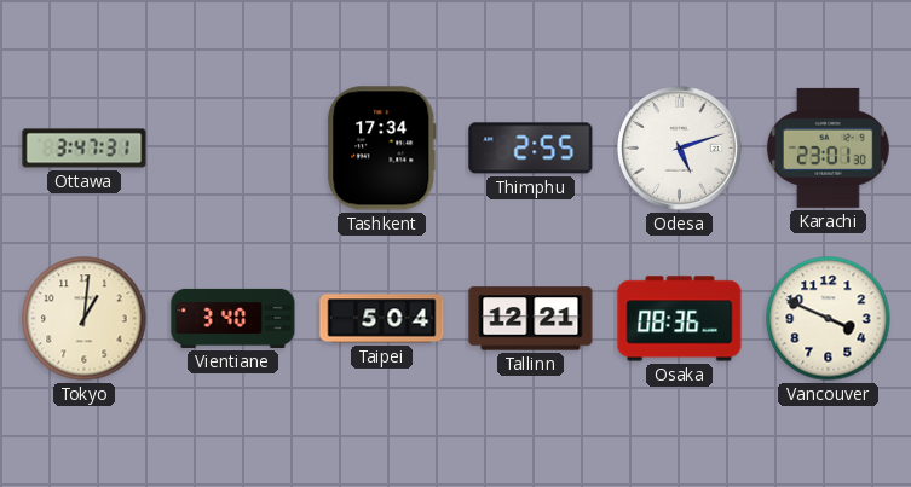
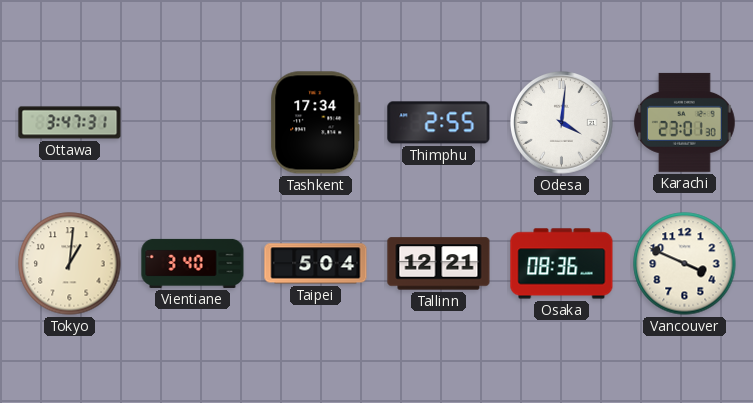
Odesa: 5:12 -> 4:01
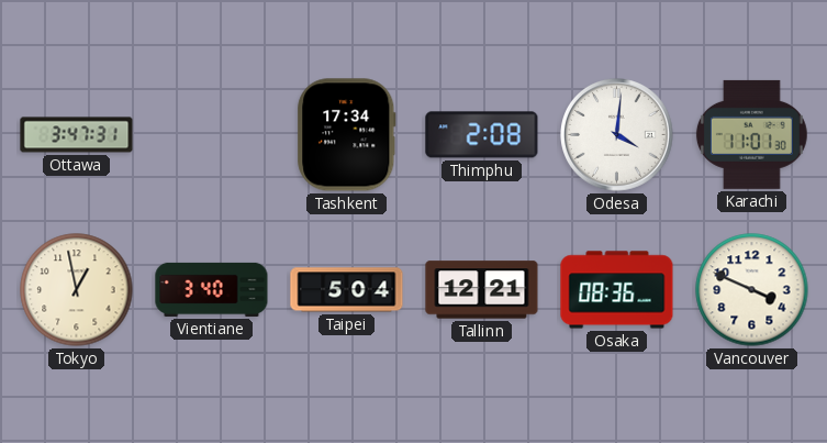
Thimphu: 2:55 -> 2:08
Karachi: 23:01 -> 11:01
Tokyo: 1:01 -> 12:58
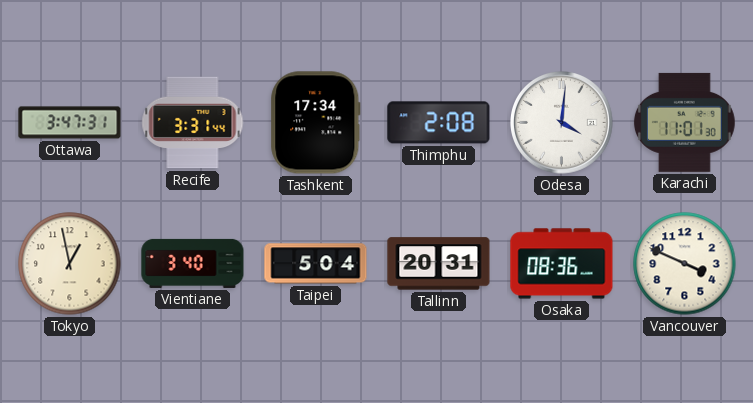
Recife: none -> 3:31
Tallinn: 12:21 -> 20:31
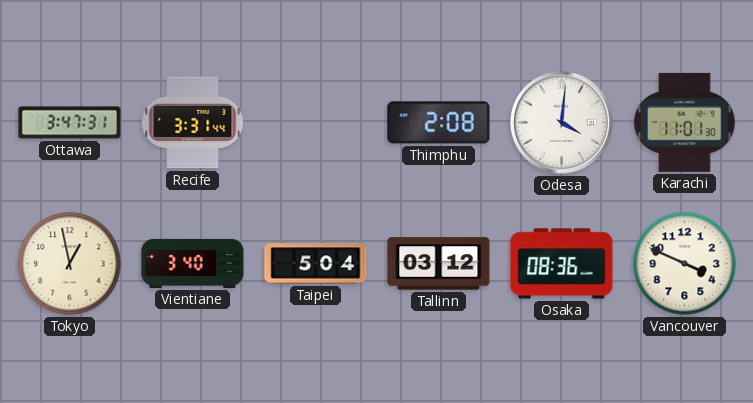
Tashkent: 17:34 -> none
Tallinn: 20:31 -> 03:12
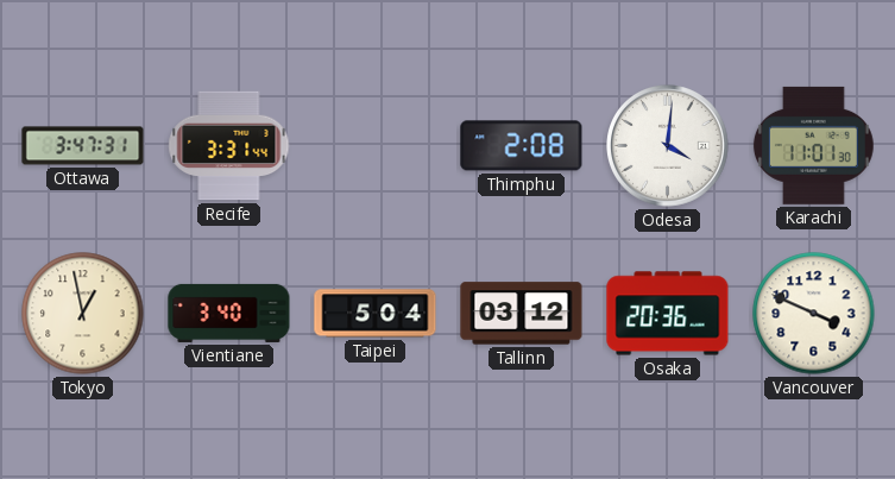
Osaka: 08:36 -> 20:36
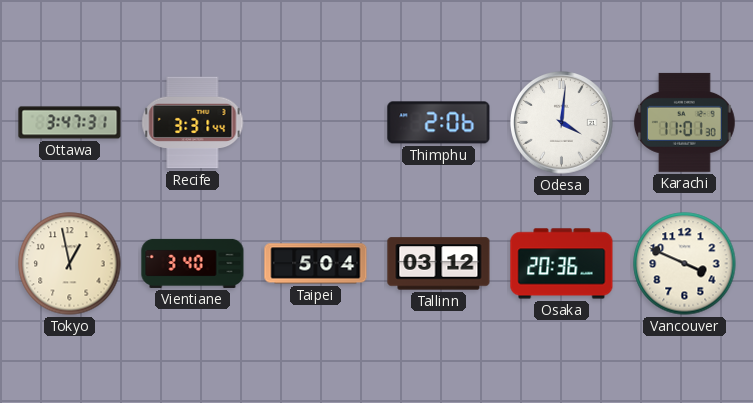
Thimphu: 2:08 -> 2:06
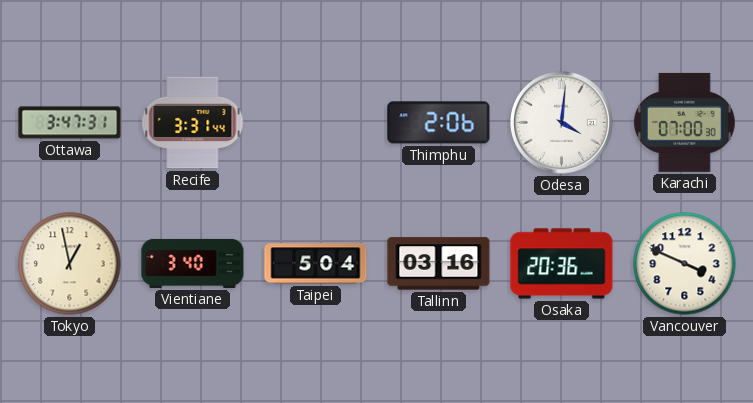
Karachi: 11:01 -> 07:00
Tallinn: 03:12 -> 03:16
